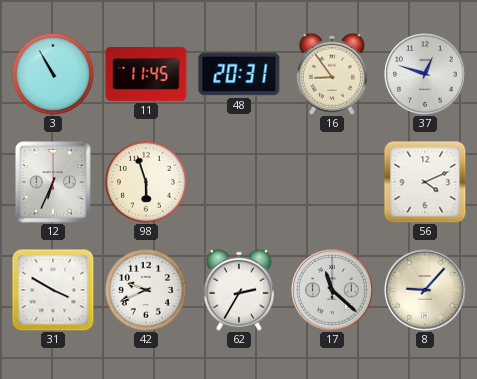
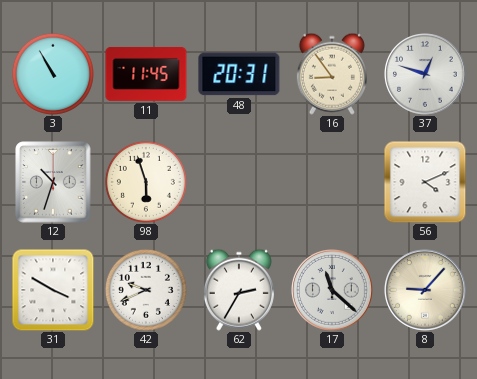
12: 6:34 -> 10:33
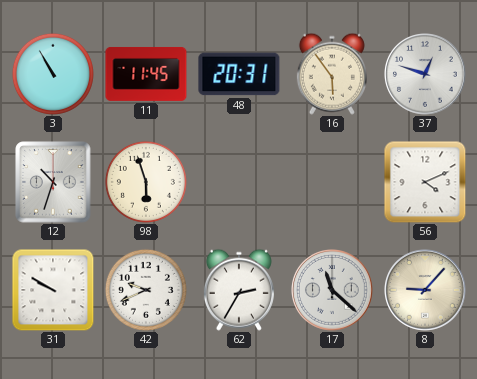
16: 8:54 -> 5:54
31: 3:50 -> 9:50
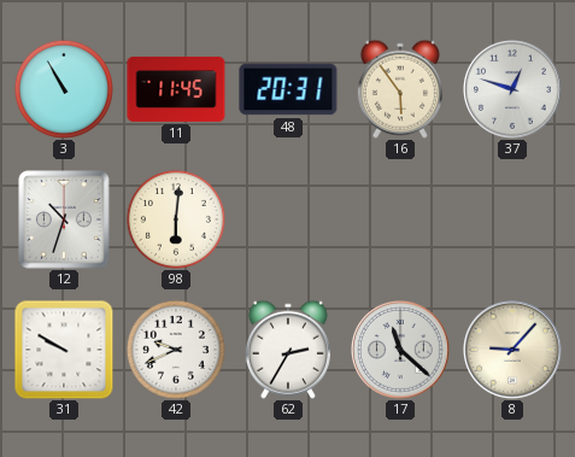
98: 5:57 -> 6:01
56: 4:11 -> none
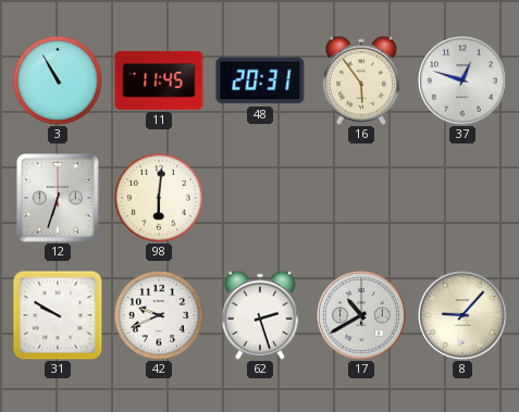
12: 10:33 -> 6:33
62: 2:35 -> 2:27
17: 11:22 -> 10:40
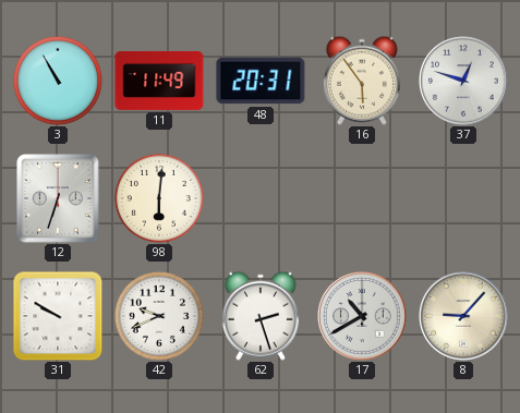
11: 11:45 -> 11:49
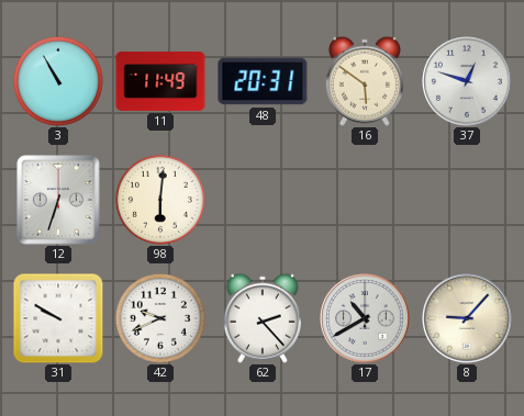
16: 5:54 -> 5:51
62: 2:27 -> 2:23
